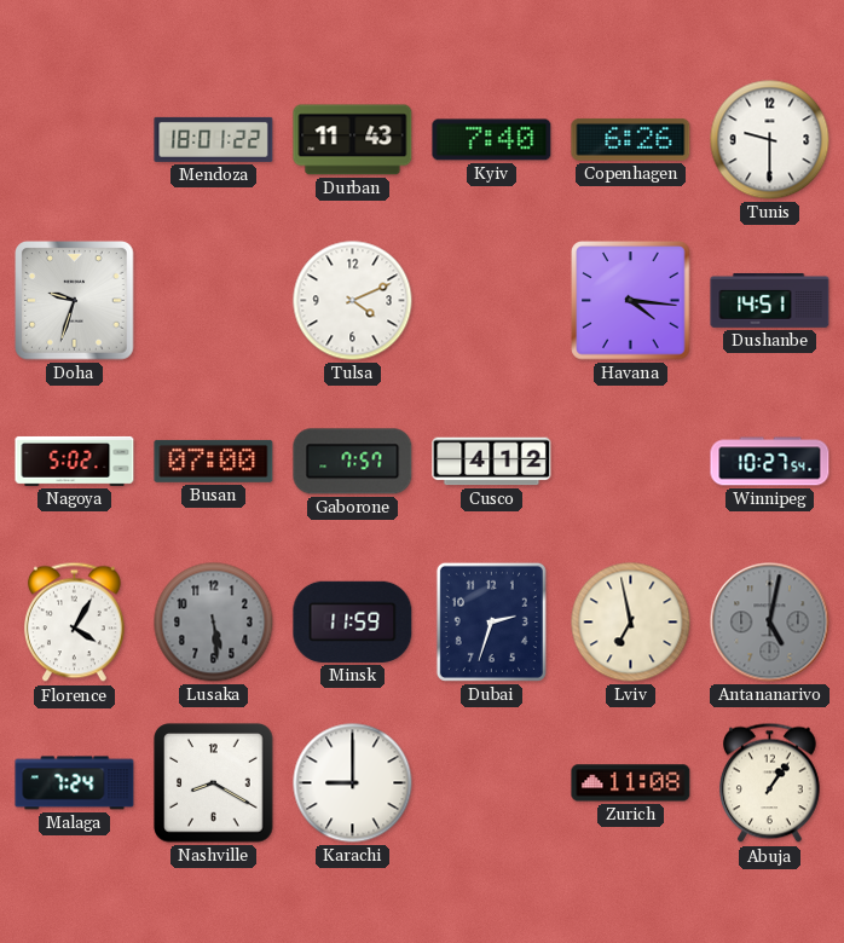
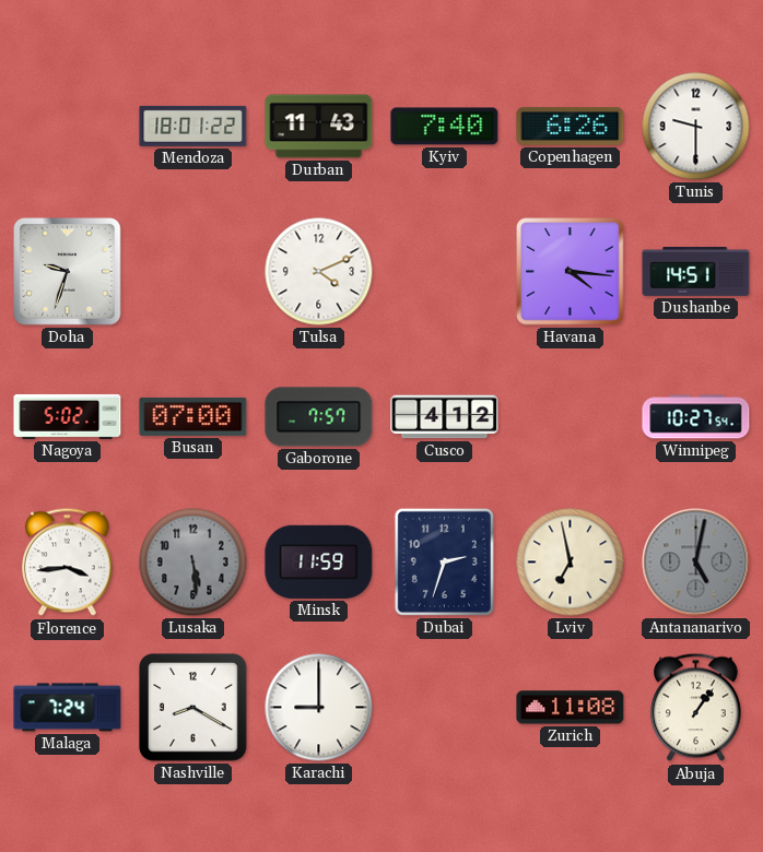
Florence: 4:05 -> 3:44
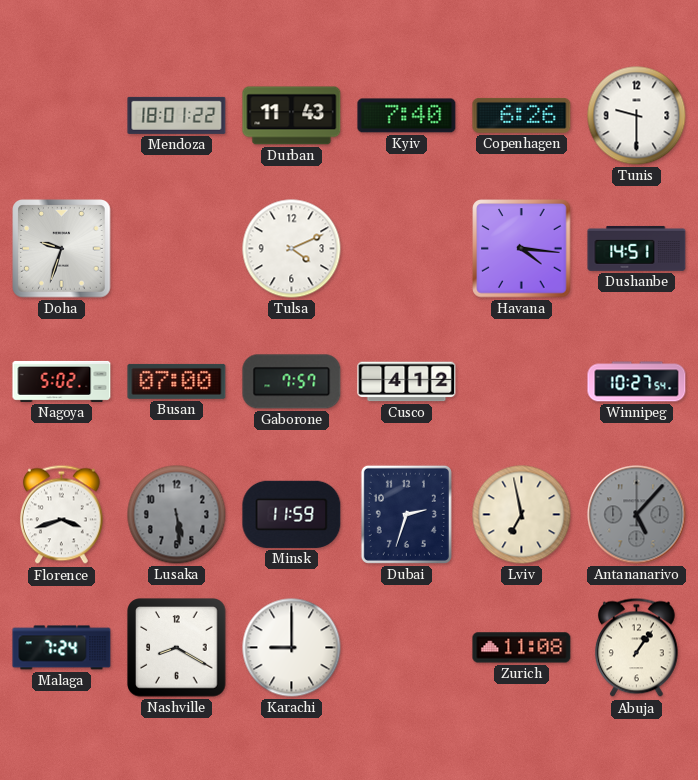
Florence: 3:44 -> 3:42
Antananarivo: 5:02 -> 5:07
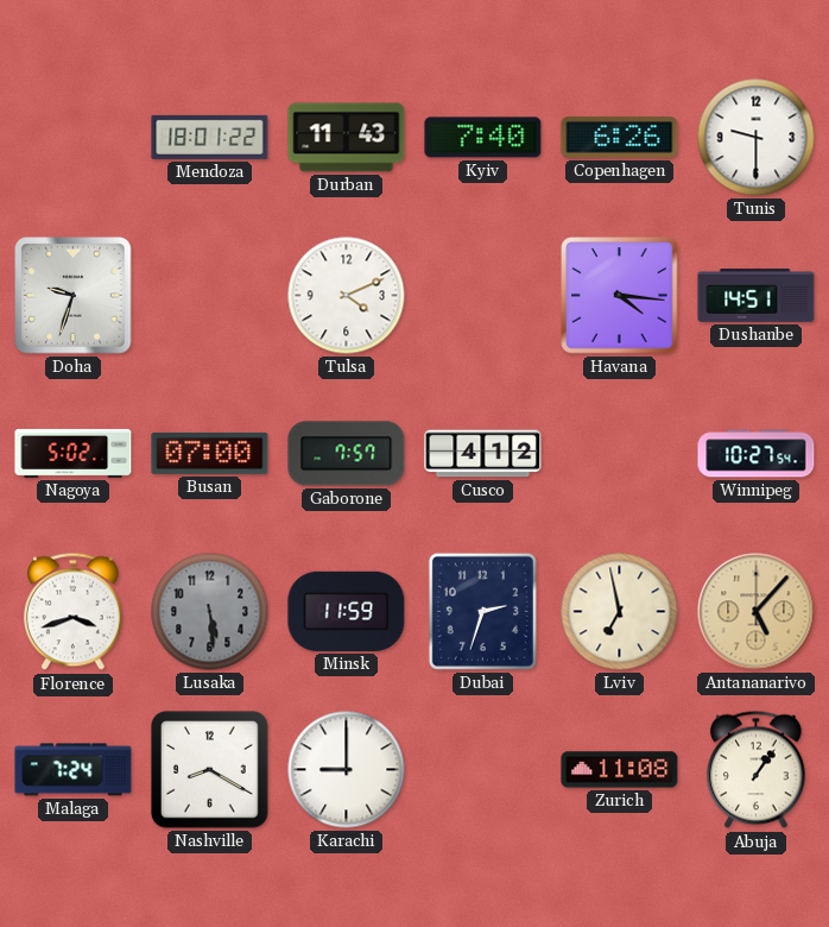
Antananarivo dial: grey -> champagne
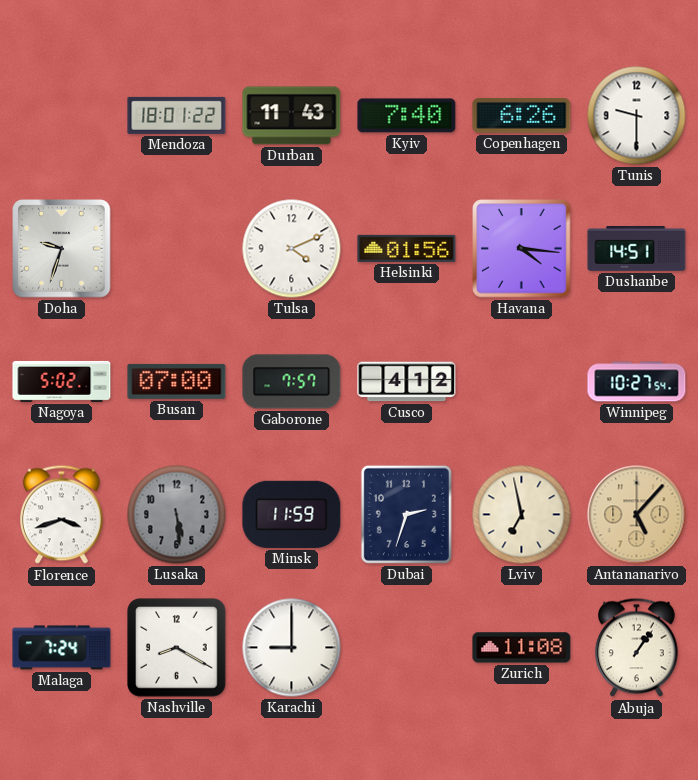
Helsinki: none -> 01:56
